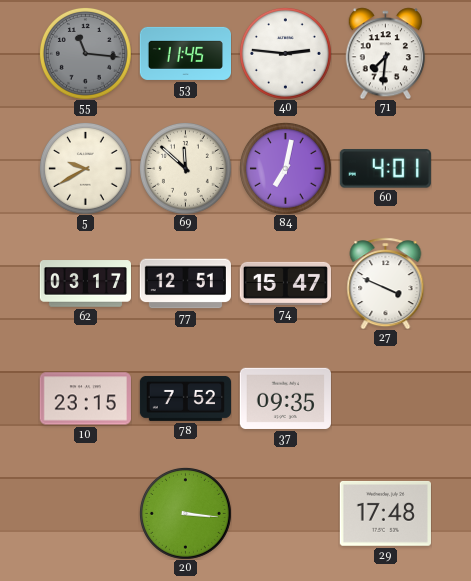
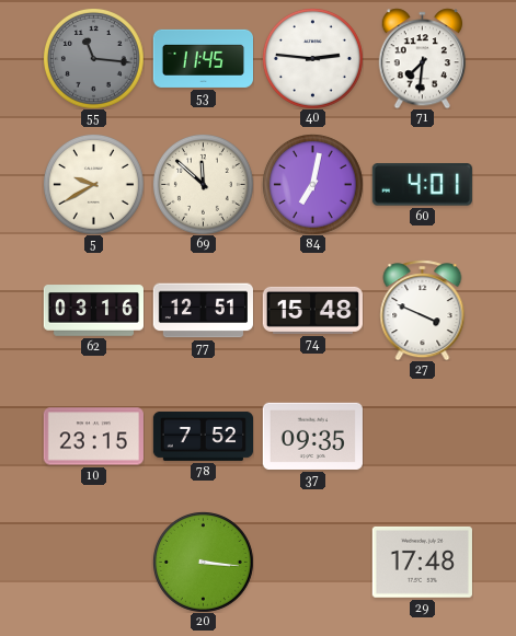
62: 03:17 -> 03:16
74: 15:47 -> 15:48
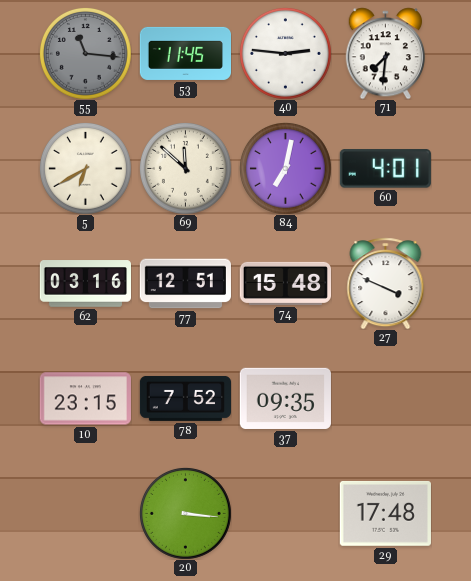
5: 9:40 -> 6:40
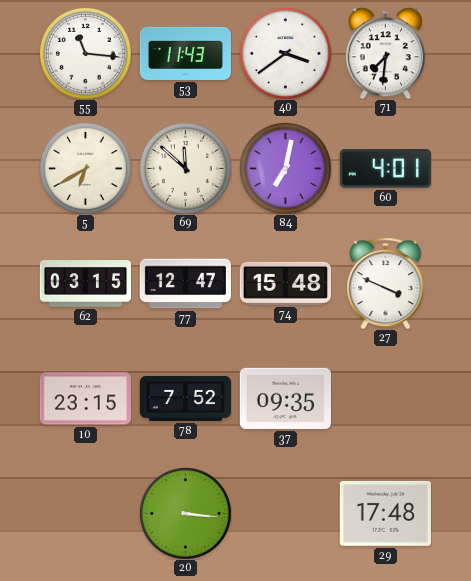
55 dial: grey -> white
53: 11:45 -> 11:43
40: 2:46 -> 3:39
62: 03:16 -> 03:15
77: 12:51 -> 12:47
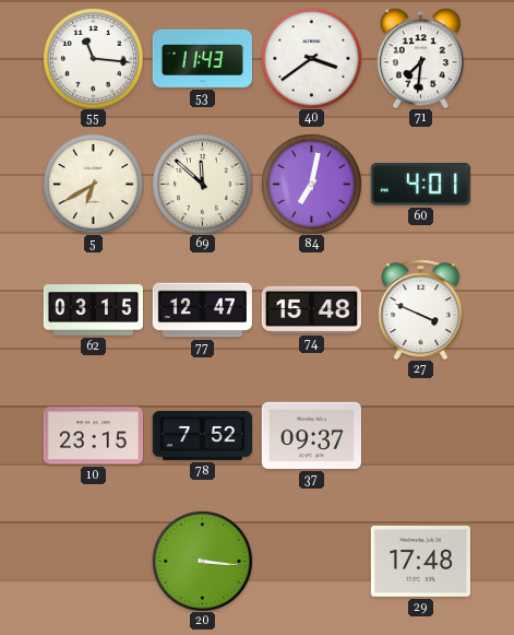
37: 09:35 -> 09:37
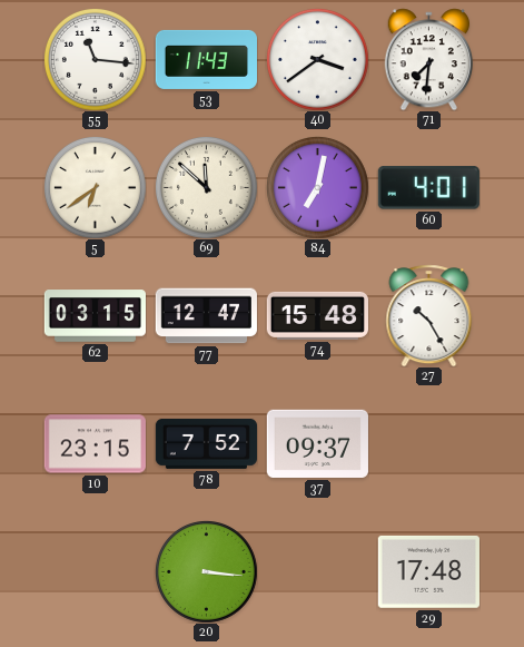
5: 6:40 -> 6:39
27: 3:49 -> 10:25
